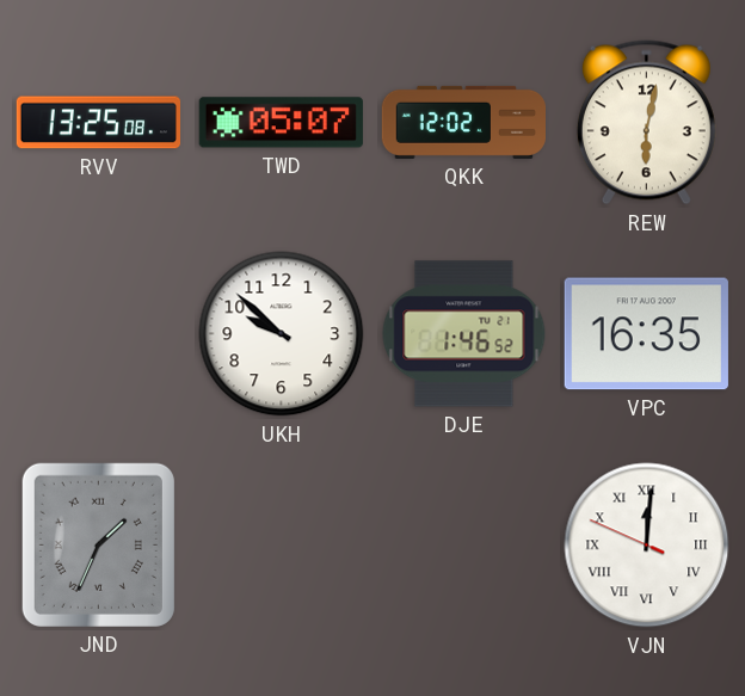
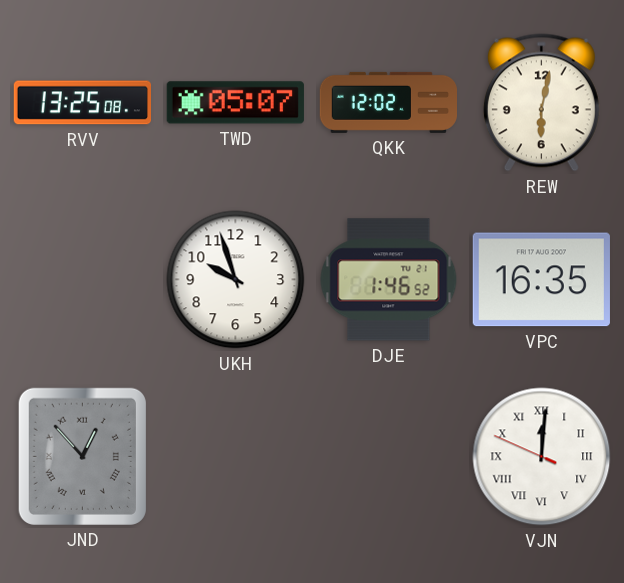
UKH: 9:52 -> 9:57
JND: 1:34 -> 12:53
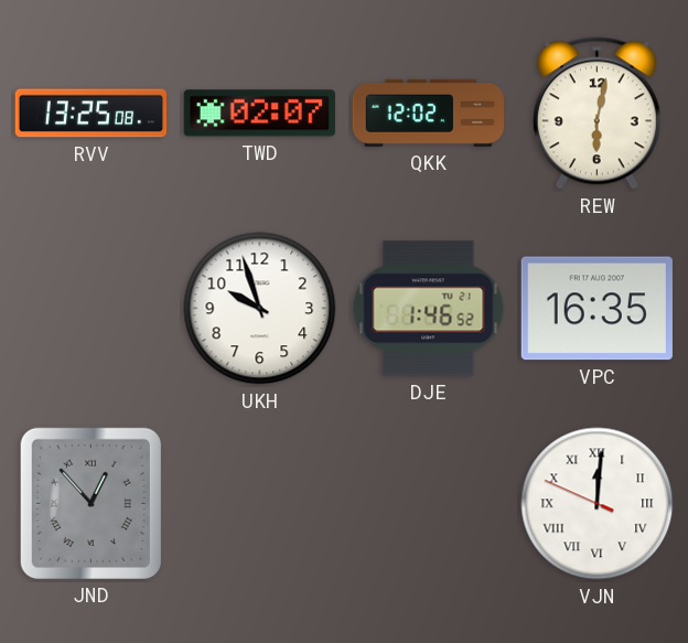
TWD: 05:07 -> 02:07
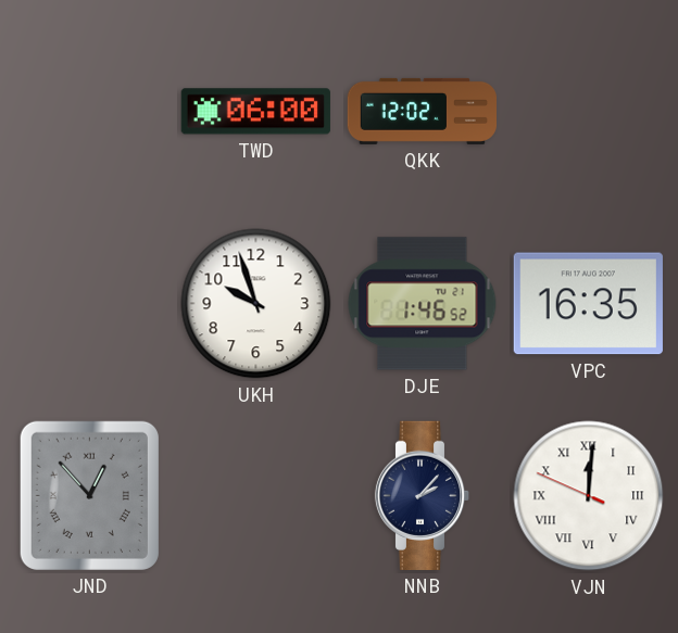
RVV: 13:25 -> none
TWD: 02:07 -> 06:00
REW: 6:02 -> none
NNB: none -> 2:07
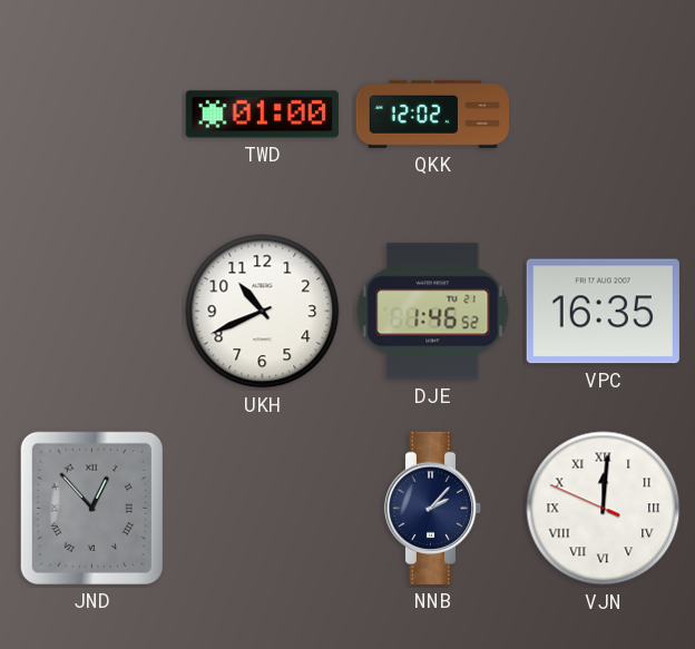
TWD: 06:00 -> 01:00
UKH: 9:57 -> 10:41
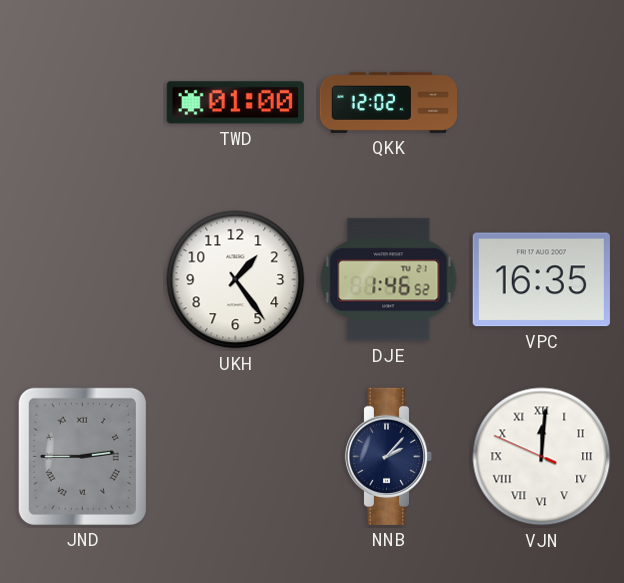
UKH: 10:41 -> 1:24
JND: 12:53 -> 2:45
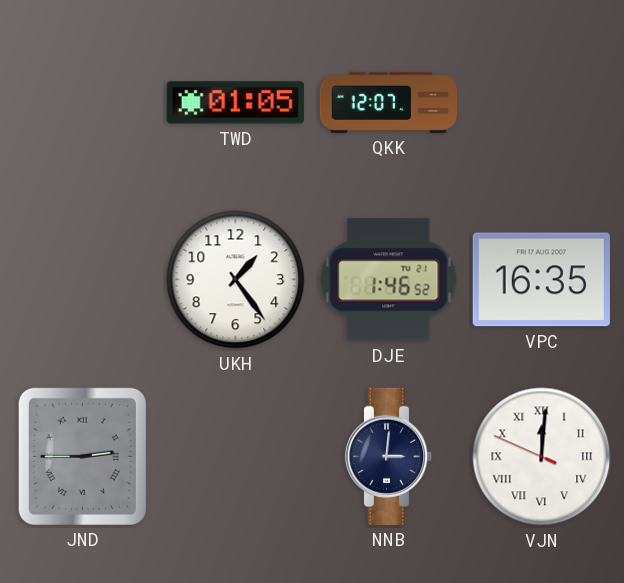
TWD: 01:00 -> 01:05
QKK: 12:02 -> 12:07
NNB: 2:07 -> 3:01
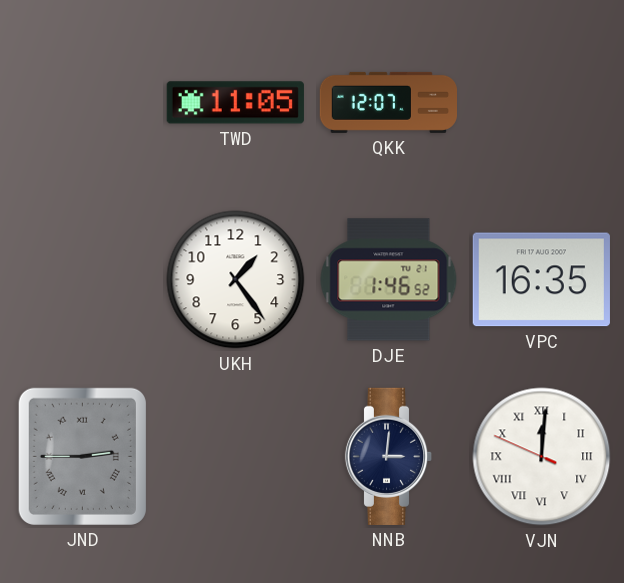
TWD: 01:05 -> 11:05
